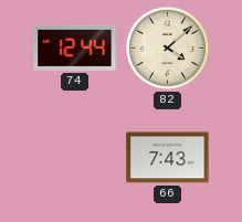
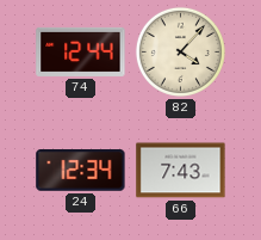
82: 4:08 -> 4:07
24: none -> 12:34
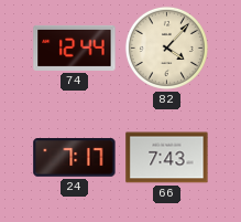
24: 12:34 -> 7:17
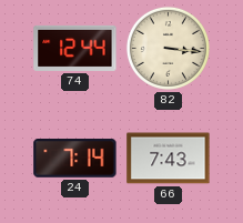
82: 4:07 -> 3:16
24: 7:17 -> 7:14
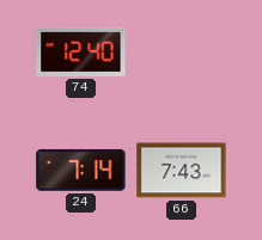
74: 12:44 -> 12:40
82: 3:16 -> none
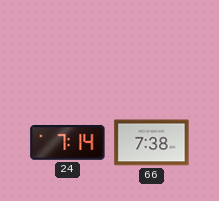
74: 12:40 -> none
66: 7:43 -> 7:38
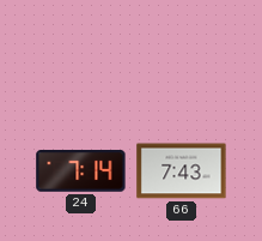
66: 7:38 -> 7:43
